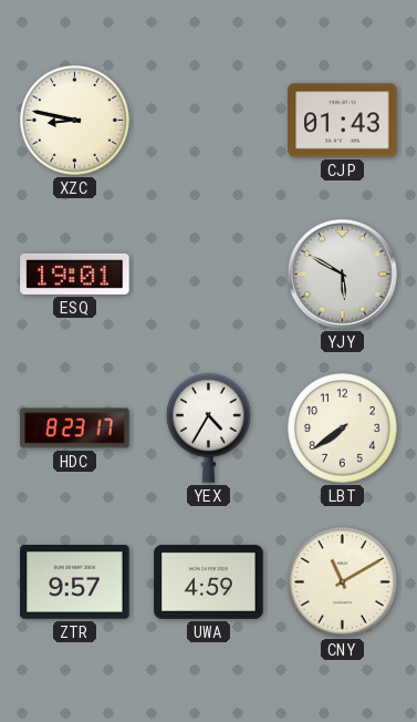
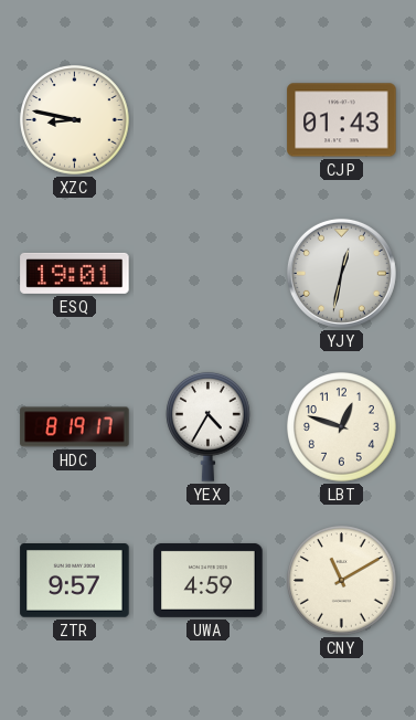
YJY: 5:50 -> 12:32
HDC: 8:23 -> 8:19
LBT: 7:39 -> 12:48
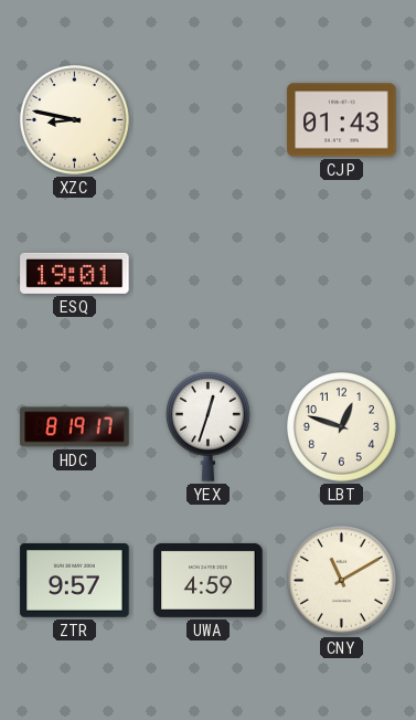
YJY: 12:32 -> none
YEX: 4:35 -> 12:33
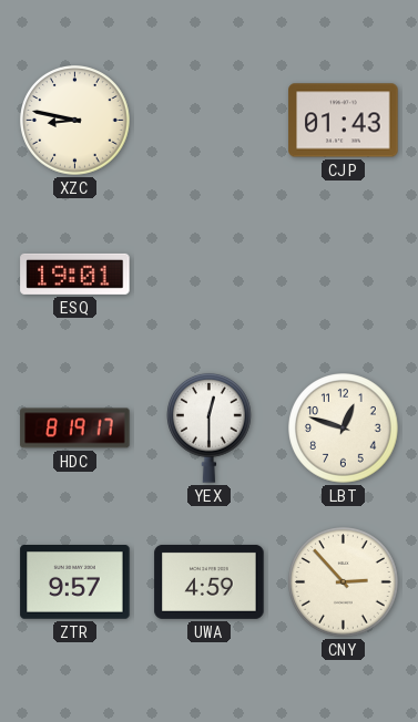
YEX: 12:33 -> 12:30
CNY: 11:10 -> 2:53
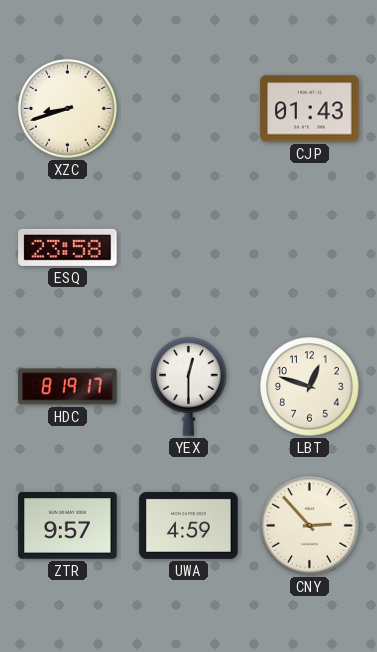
XZC: 8:47 -> 8:42
ESQ: 19:01 -> 23:58
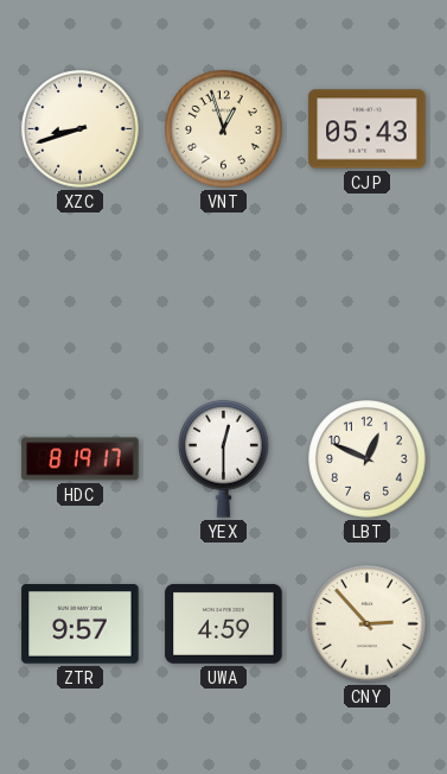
VNT: none -> 12:57
CJP: 01:43 -> 05:43
ESQ: 23:58 -> none
LBT: 12:48 -> 12:49
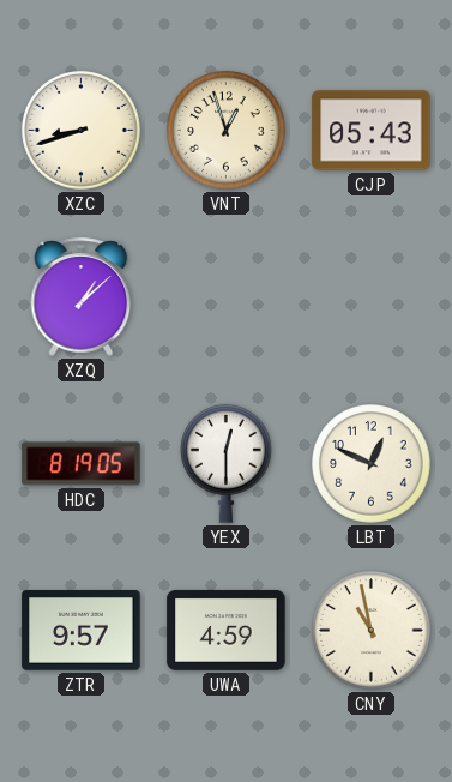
XZQ: none -> 1:08
HDC: 8:19:17 -> 8:19:05
CNY: 2:53 -> 10:58
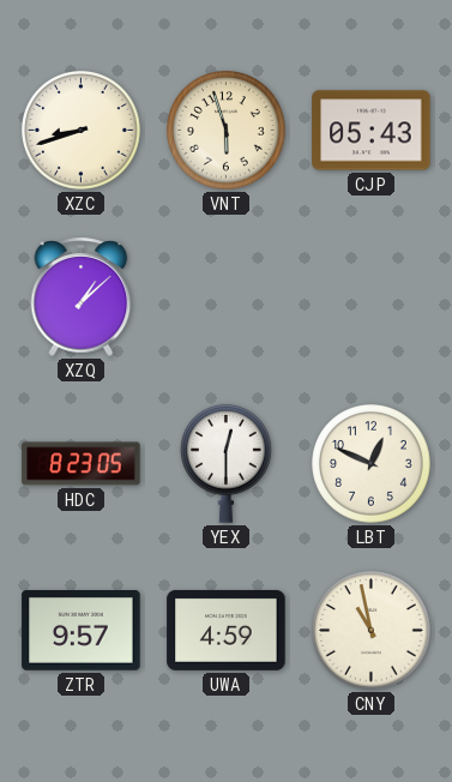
VNT: 12:57 -> 5:57
HDC: 8:19 -> 8:23
